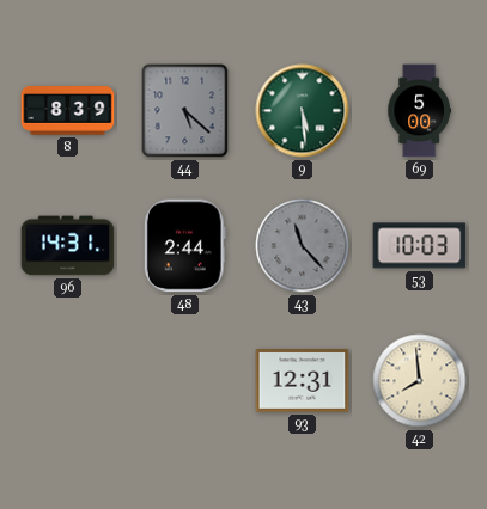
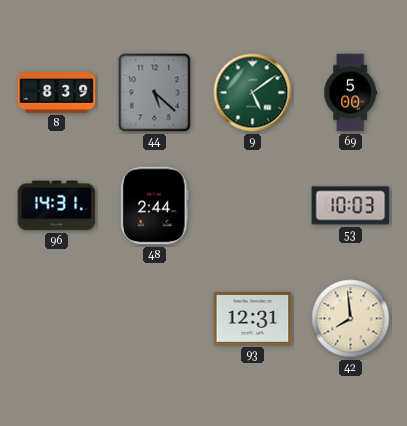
9: 5:29 -> 5:09
43: 11:23 -> none
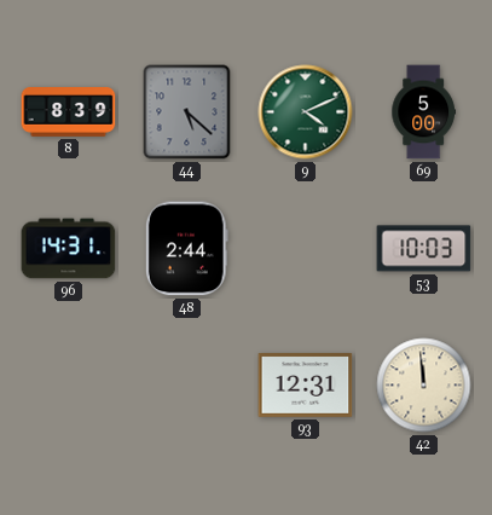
9: 5:09 -> 4:11
42: 7:59 -> 11:59
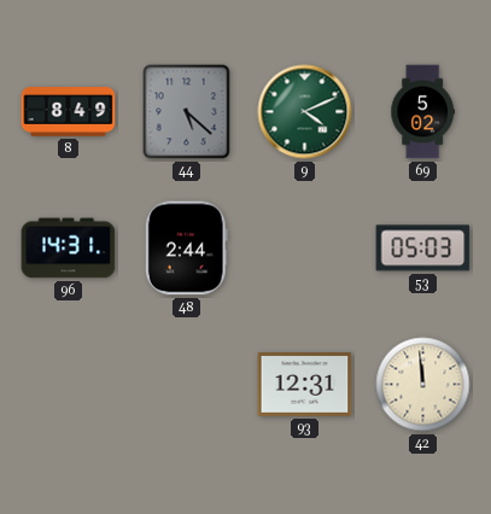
8: 8:39 -> 8:49
69: 5:00 -> 5:02
53: 10:03 -> 05:03
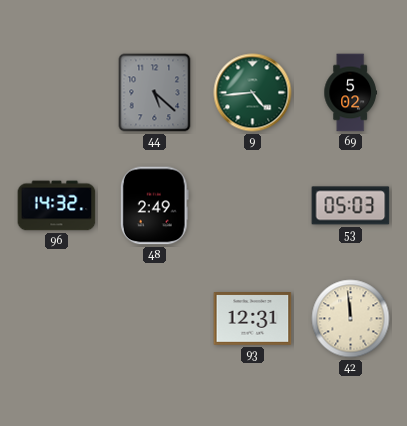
8: 8:49 -> none
9: 4:11 -> 4:44
96: 14:31 -> 14:32
48: 2:44 -> 2:49
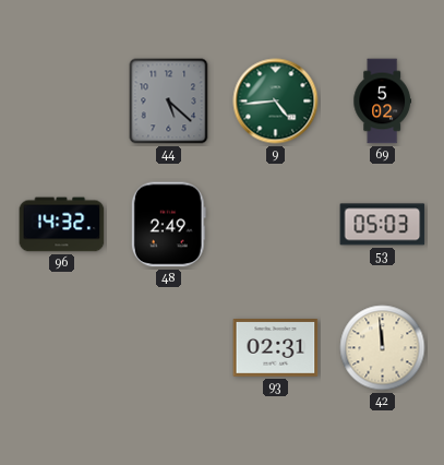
93: 12:31 -> 02:31
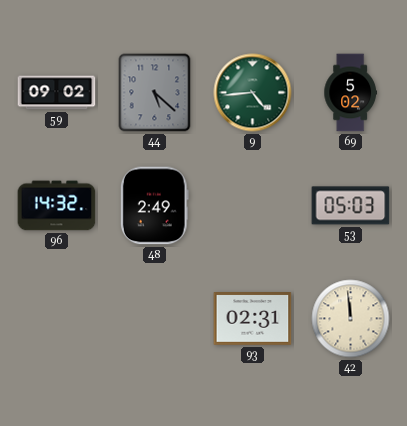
59: none -> 09:02
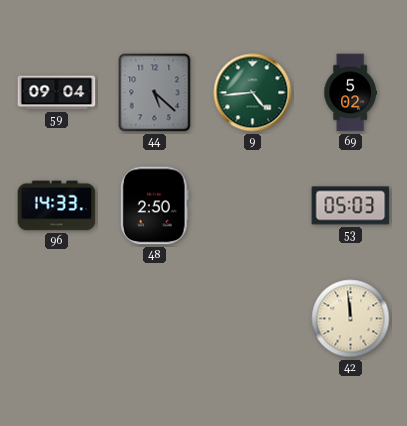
59: 09:02 -> 09:04
96: 14:32 -> 14:33
48: 2:49 -> 2:50
93: 02:31 -> none
